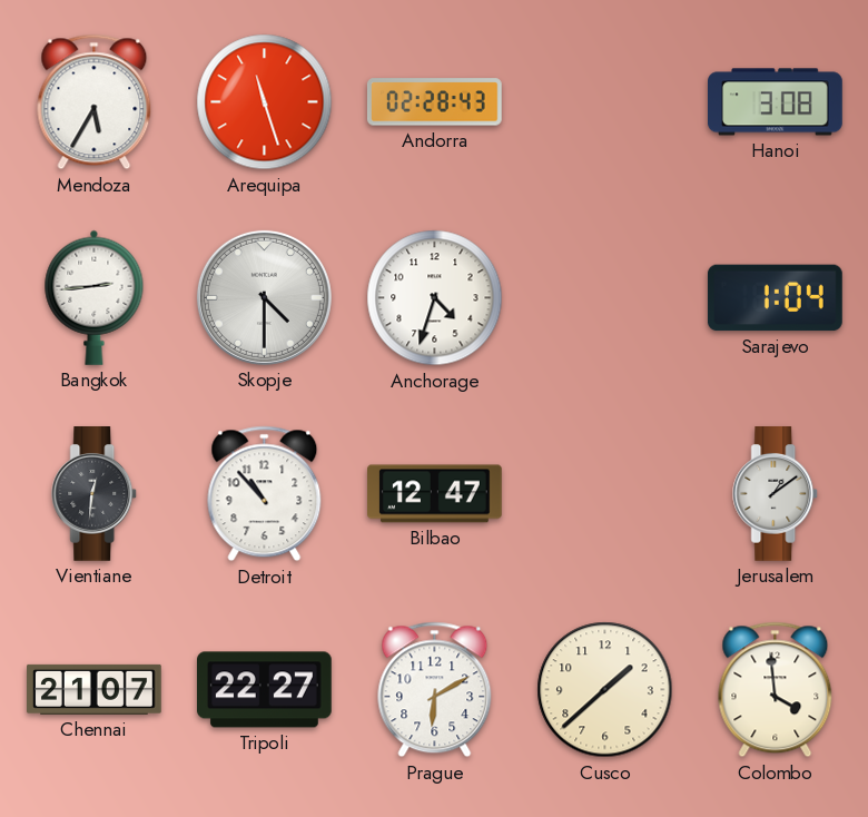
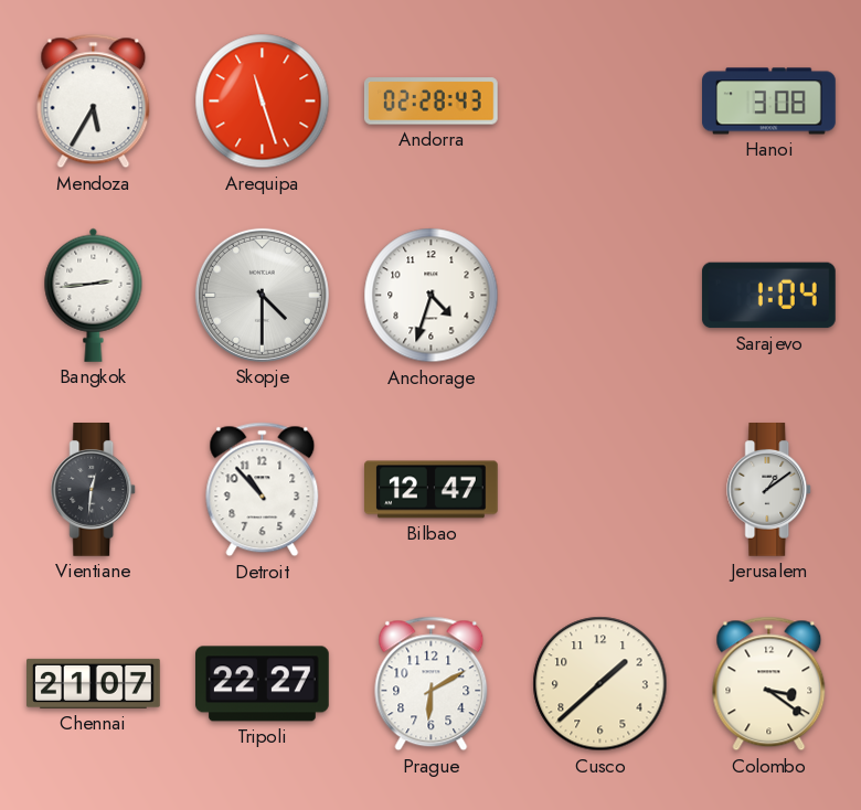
Colombo: 3:59 -> 3:21
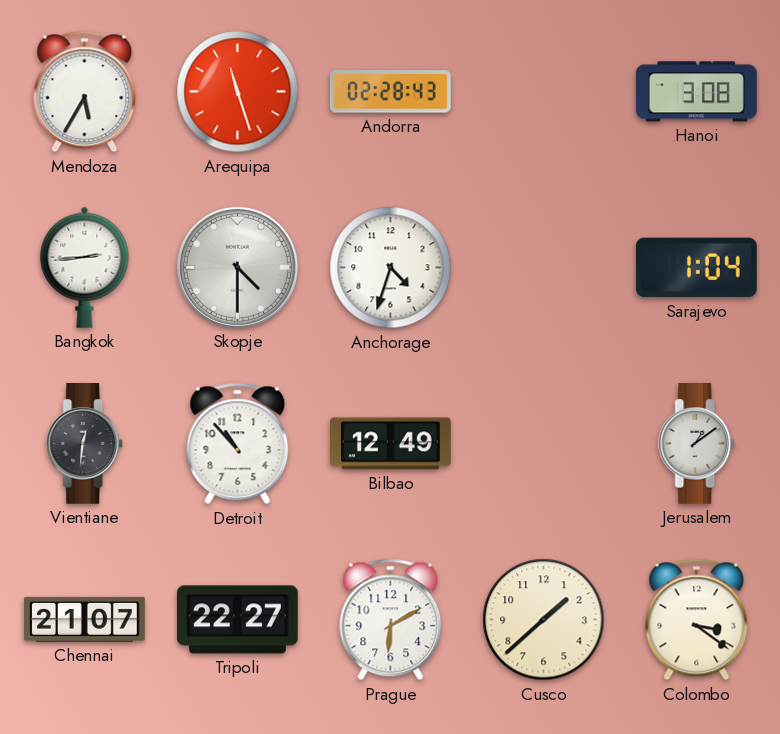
Bilbao: 12:47 -> 12:49
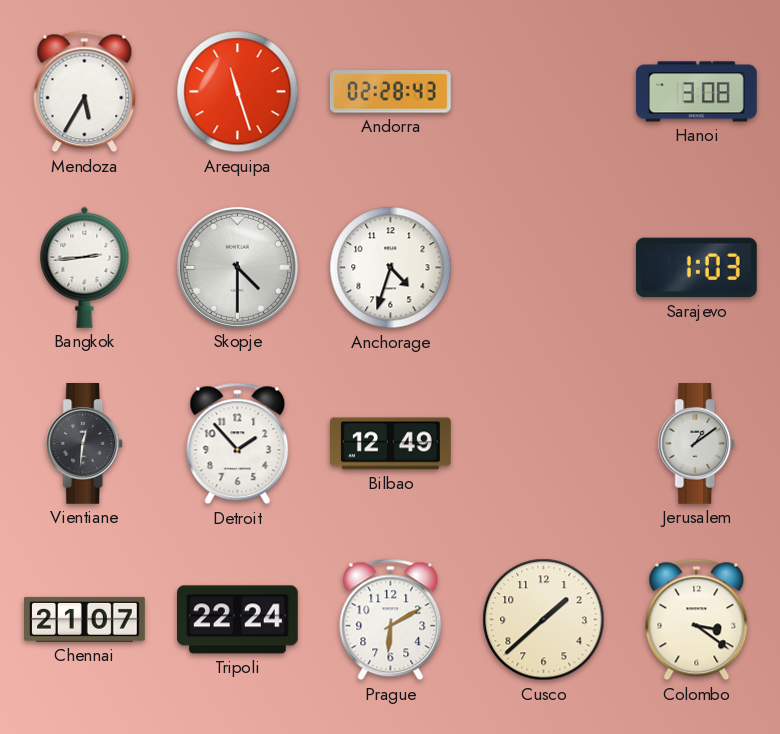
Sarajevo: 1:04 -> 1:03
Detroit: 10:53 -> 1:53
Tripoli: 22:27 -> 22:24
